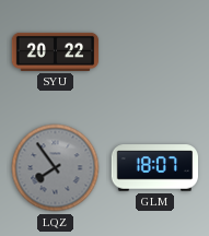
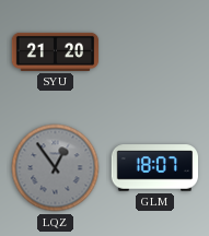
SYU: 20:22 -> 21:20
LQZ: 7:54 -> 12:54
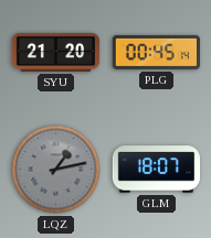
PLG: none -> 00:45
LQZ: 12:54 -> 1:13
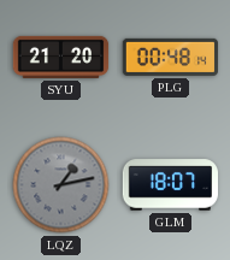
PLG: 00:45 -> 00:48
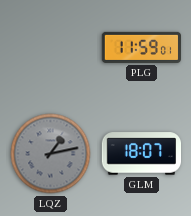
SYU: 21:20 -> none
PLG: 00:48 -> 11:59
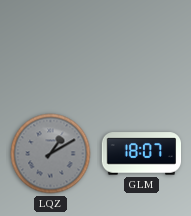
PLG: 11:59 -> none
LQZ: 1:13 -> 1:10
